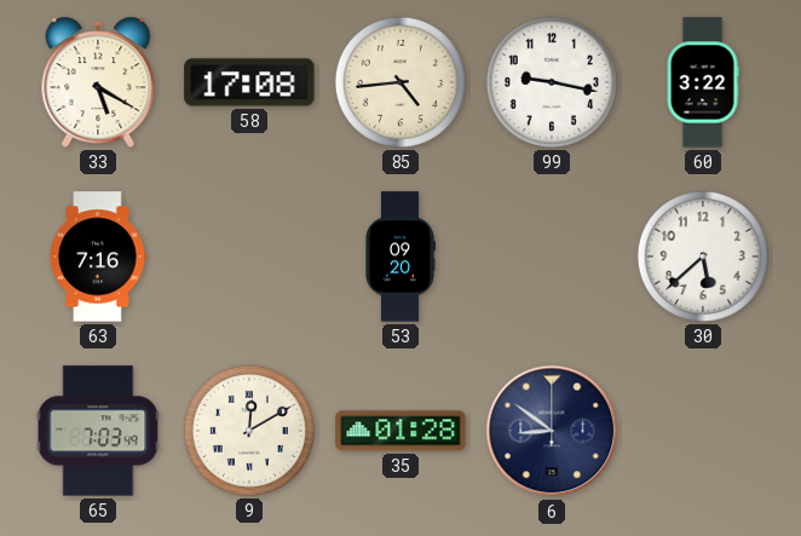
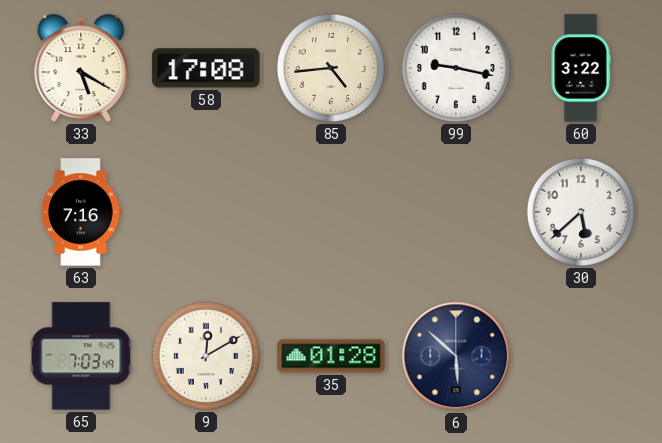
53: 09:20 -> none
6: 8:51 -> 5:52
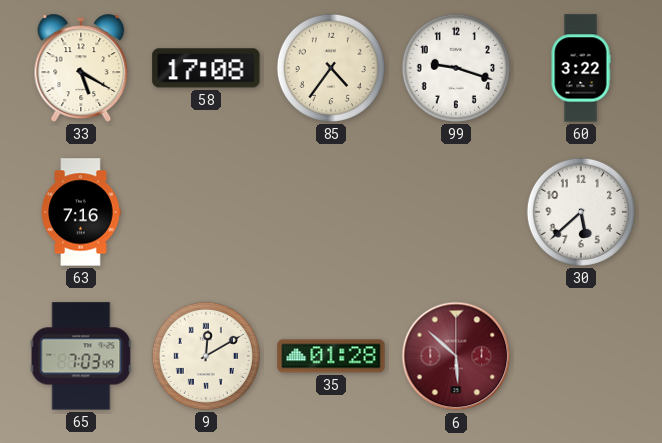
85: 4:44 -> 4:36
99: 9:17 -> 9:18
6 dial: navy -> burgundy
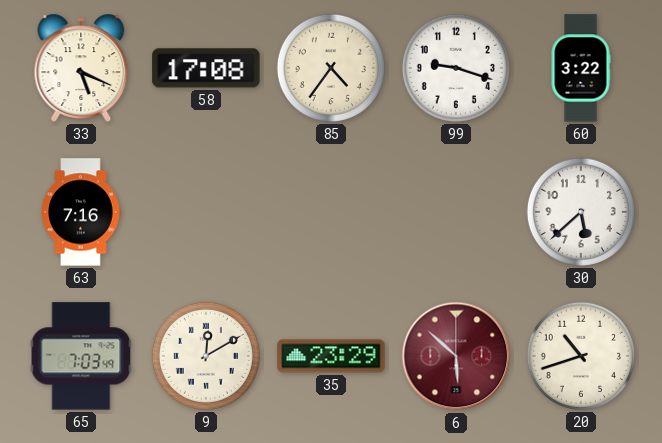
33: 5:20 -> 5:19
35: 01:28 -> 23:29
20: none -> 10:42
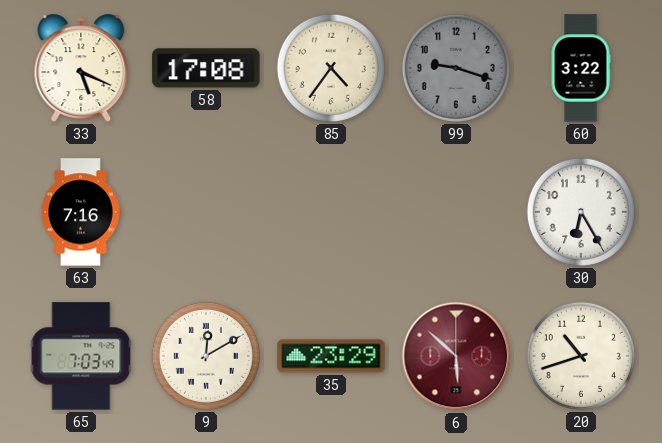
99 dial: white -> grey
30: 5:38 -> 6:25
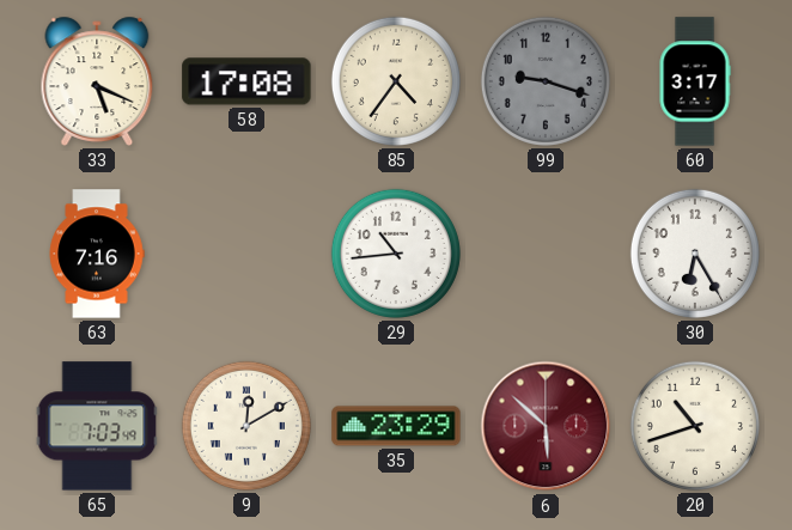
60: 3:22 -> 3:17
29: none -> 10:44
